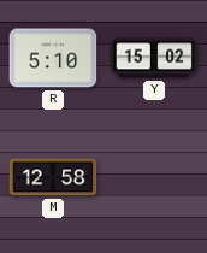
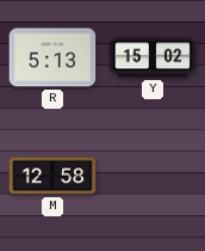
R: 5:10 -> 5:13
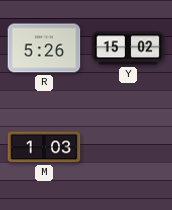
R: 5:13 -> 5:26
M: 12:58 -> 1:03
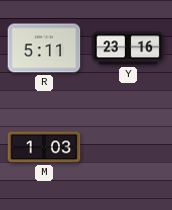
R: 5:26 -> 5:11
Y: 15:02 -> 23:16
